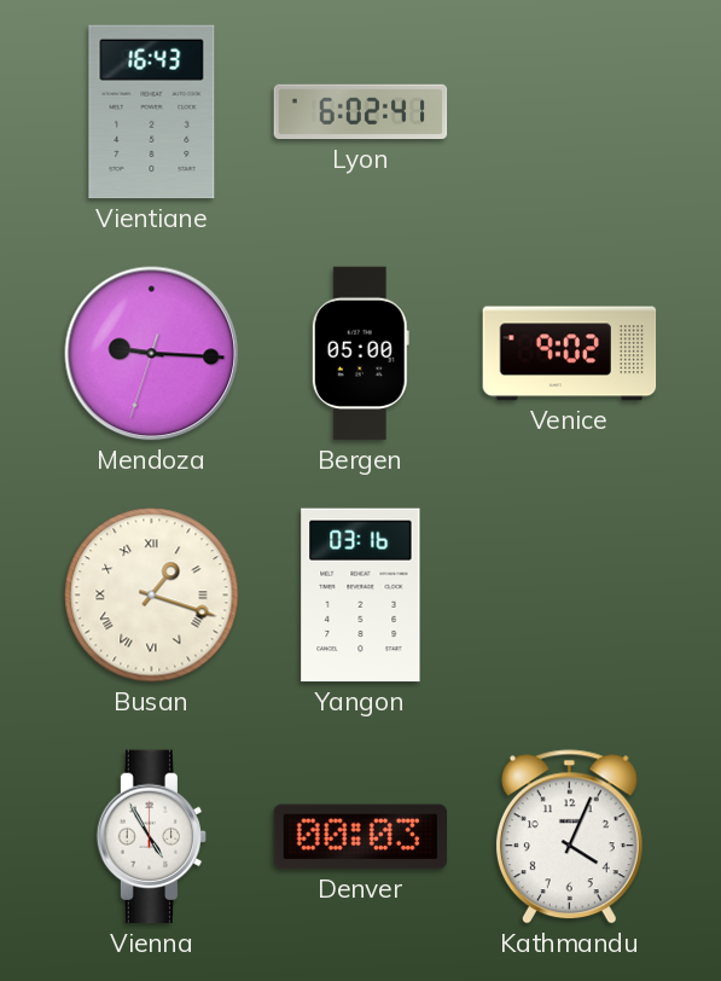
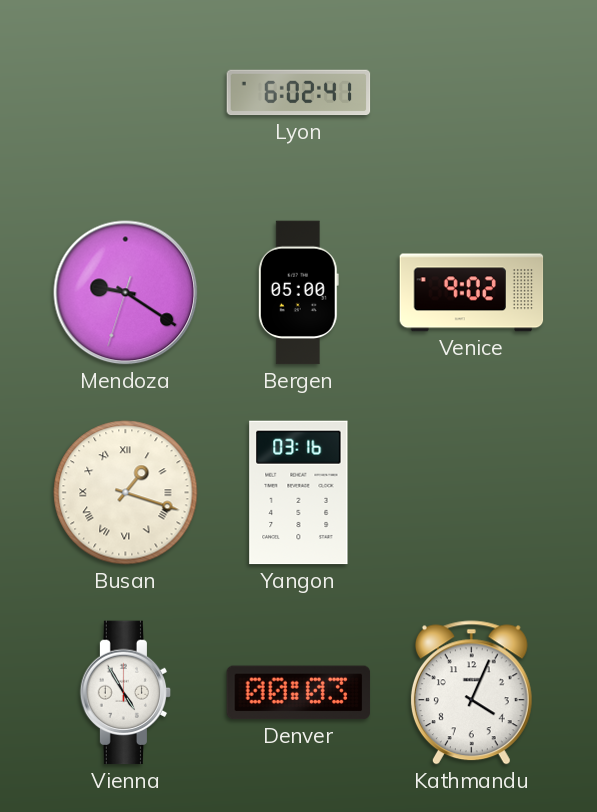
Vientiane: 16:43 -> none
Mendoza: 9:15 -> 9:20
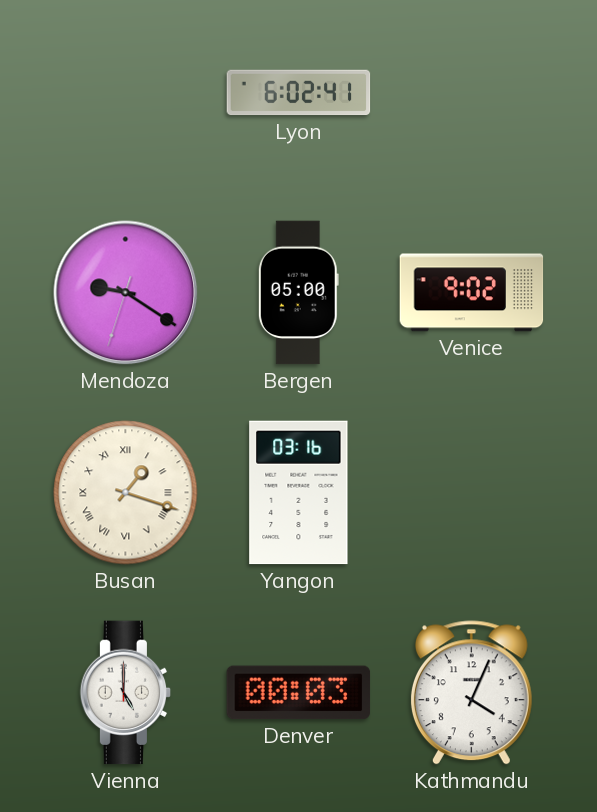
Vienna: 4:55 -> 5:00
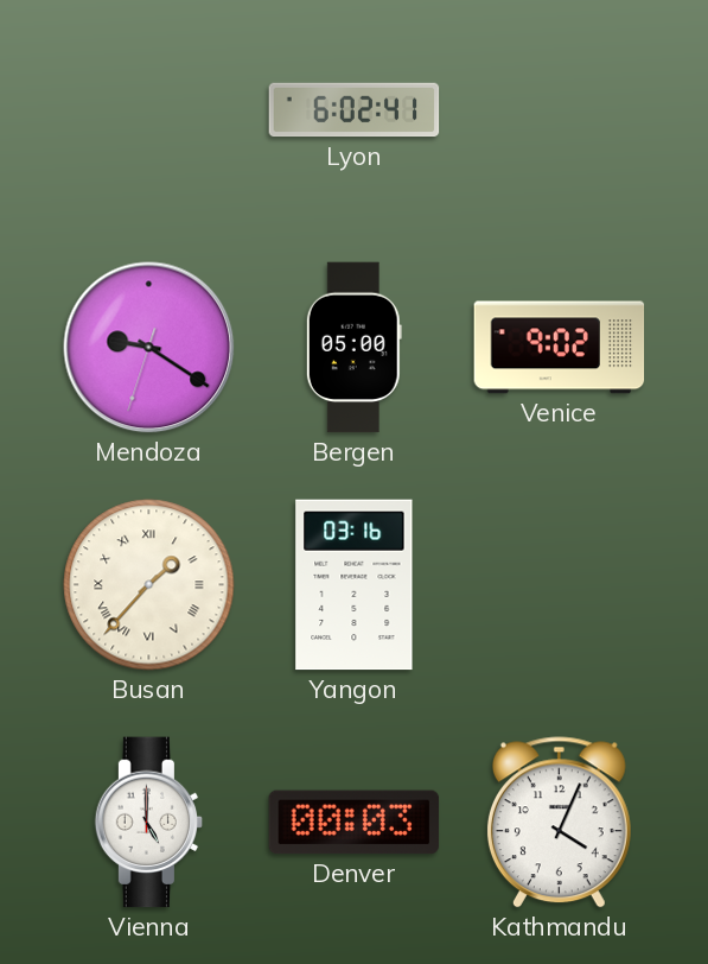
Busan: 1:18 -> 1:37
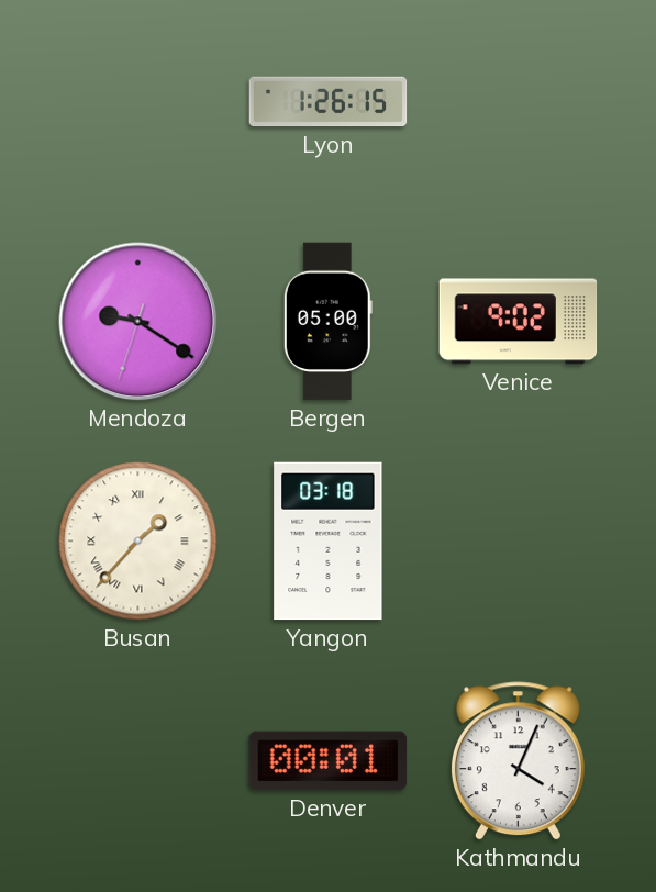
Lyon: 6:02 -> 1:26
Yangon: 03:16 -> 03:18
Vienna: 5:00 -> none
Denver: 00:03 -> 00:01
